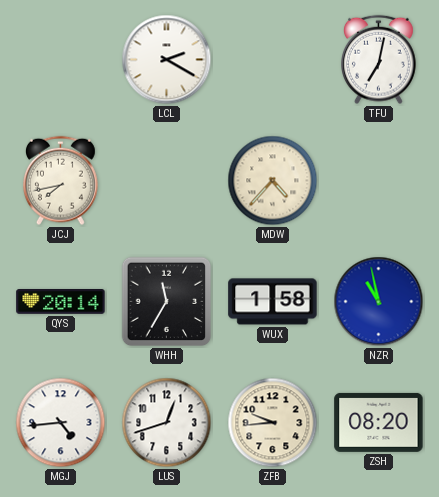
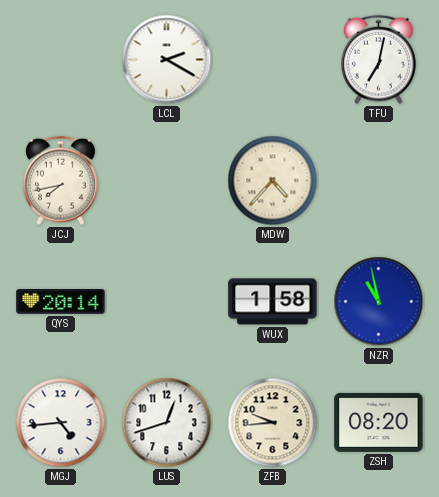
WHH: 11:35 -> none
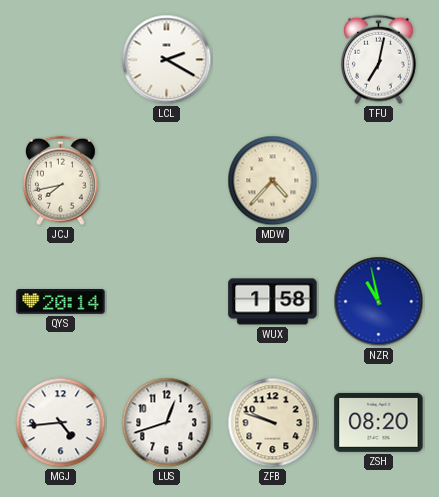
ZFB: 9:44 -> 9:48
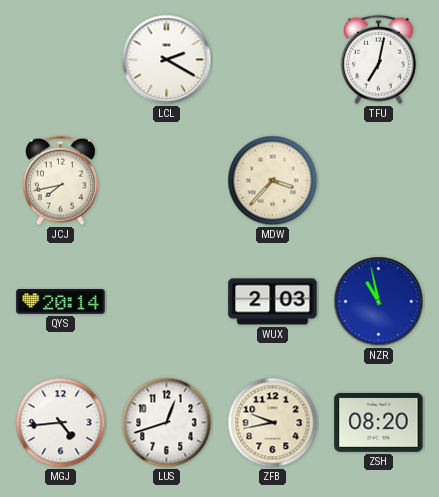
MDW: 4:37 -> 3:37
WUX: 1:58 -> 2:03
ZFB: 9:48 -> 9:43
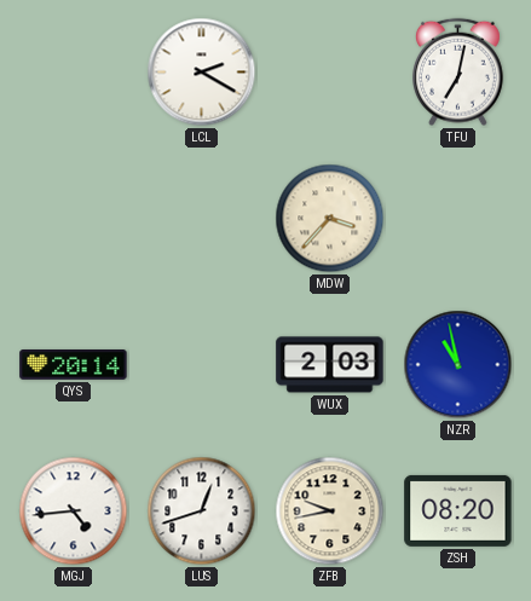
JCJ: 7:43 -> none
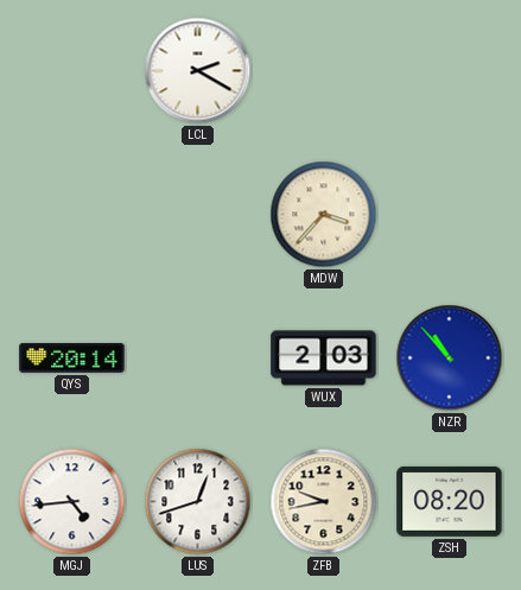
TFU: 7:02 -> none
NZR: 10:58 -> 10:53
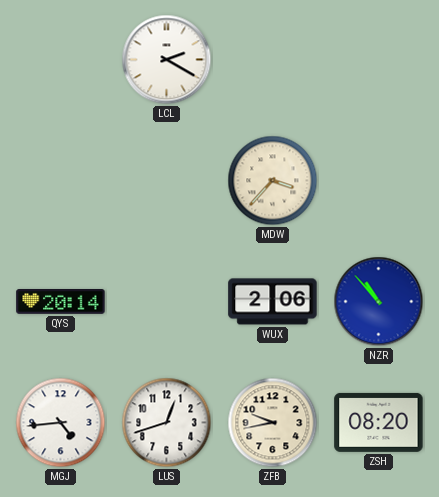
WUX: 2:03 -> 2:06
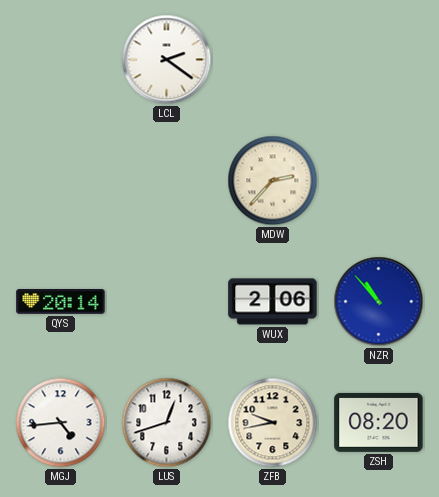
LCL: 2:20 -> 2:21
MDW: 3:37 -> 2:37
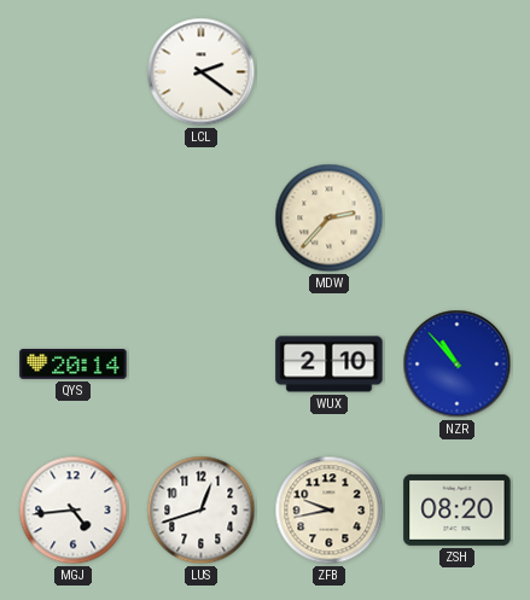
WUX: 2:06 -> 2:10
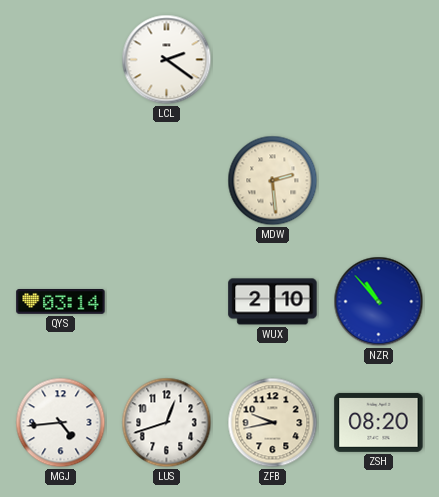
MDW: 2:37 -> 2:29
QYS: 20:14 -> 03:14
